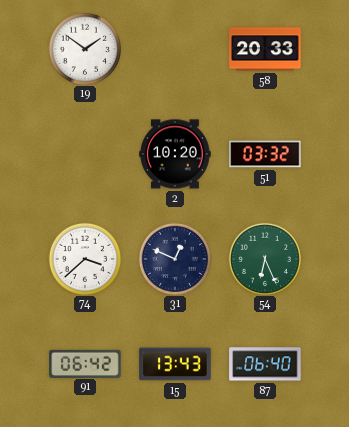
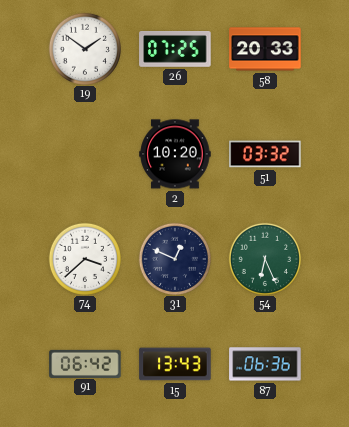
26: none -> 07:25
87: 06:40 -> 06:36
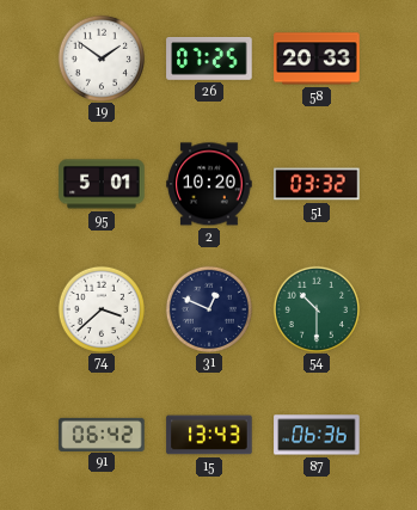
95: none -> 5:01
54: 6:26 -> 10:30
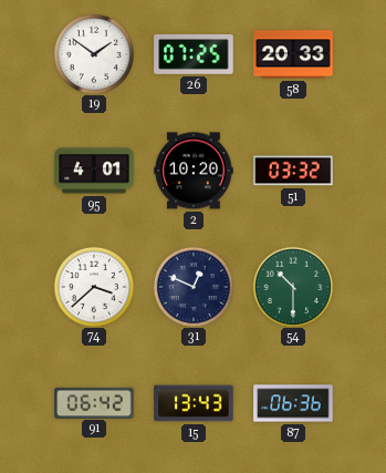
95: 5:01 -> 4:01
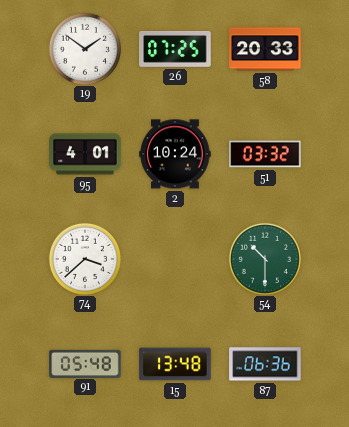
2: 10:20 -> 10:24
31: 12:49 -> none
91: 06:42 -> 05:48
15: 13:43 -> 13:48
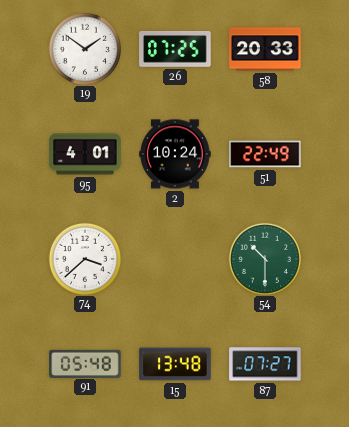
51: 03:32 -> 22:49
87: 06:36 -> 07:27
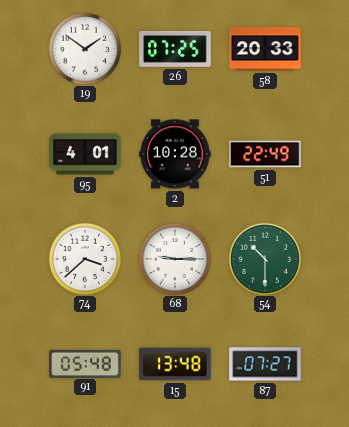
2: 10:24 -> 10:28
68: none -> 9:15
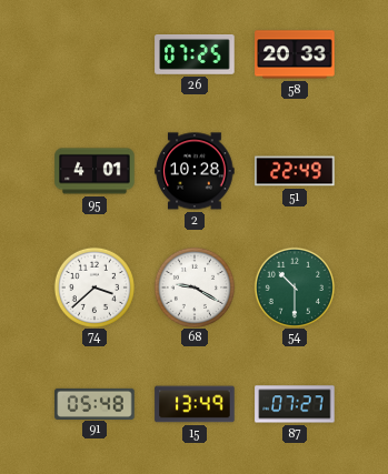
19: 1:51 -> none
68: 9:15 -> 9:20
15: 13:48 -> 13:49
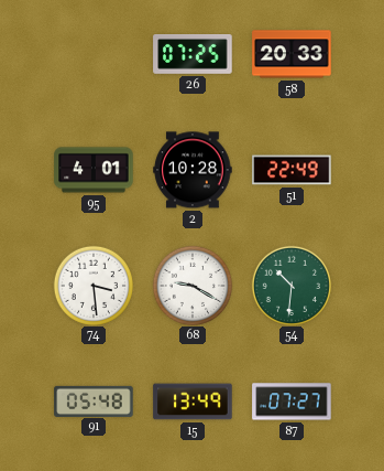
74: 3:38 -> 3:29
54: 10:30 -> 10:31
